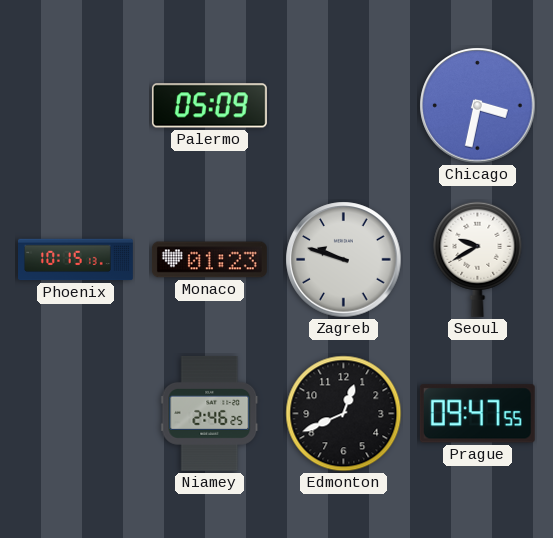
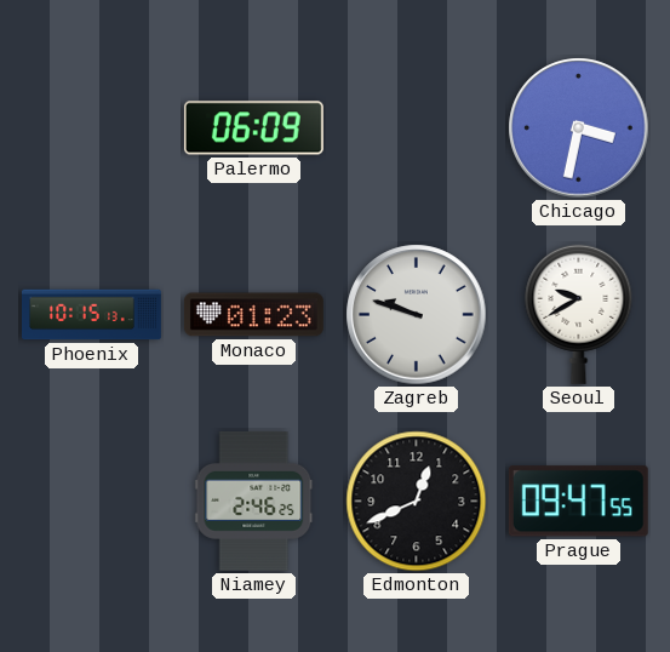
Palermo: 05:09 -> 06:09
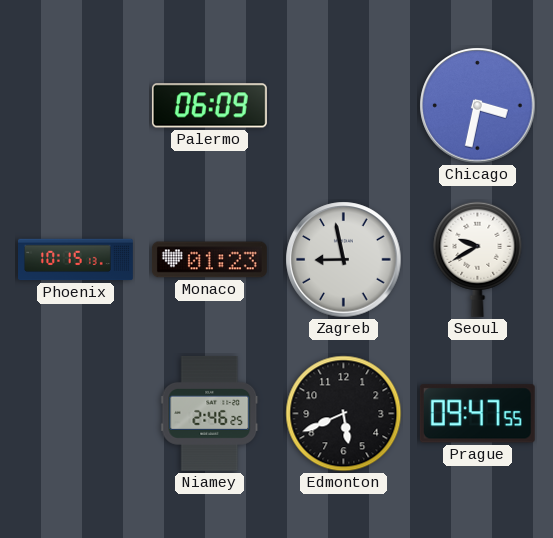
Zagreb: 9:48 -> 8:58
Edmonton: 12:41 -> 5:41
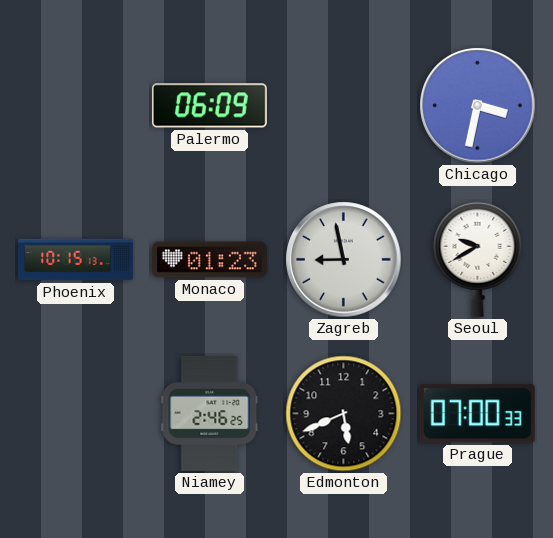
Prague: 09:47 -> 07:00
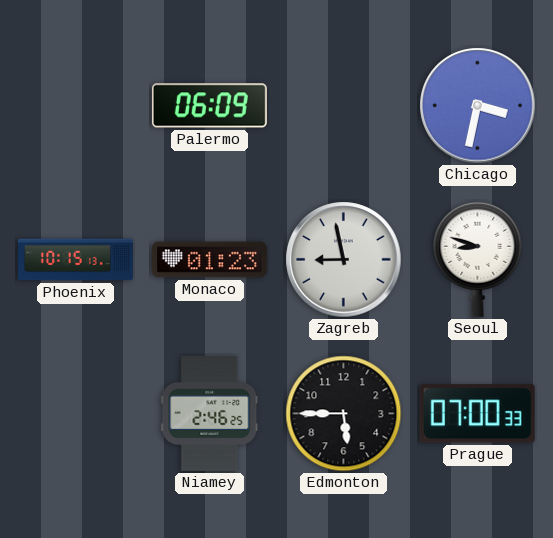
Seoul: 9:40 -> 8:48
Edmonton: 5:41 -> 5:45
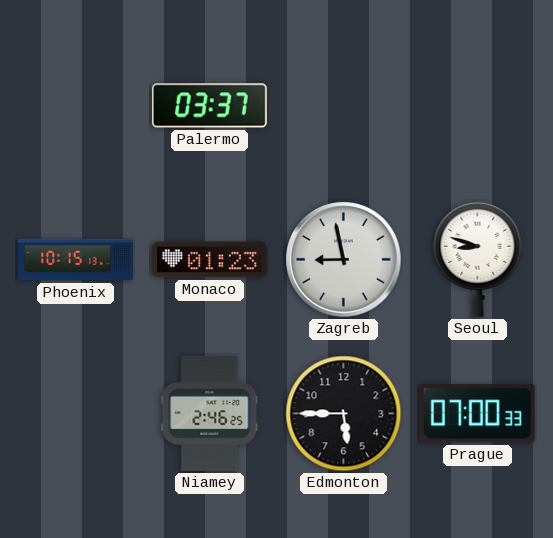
Palermo: 06:09 -> 03:37
Chicago: 3:32 -> none
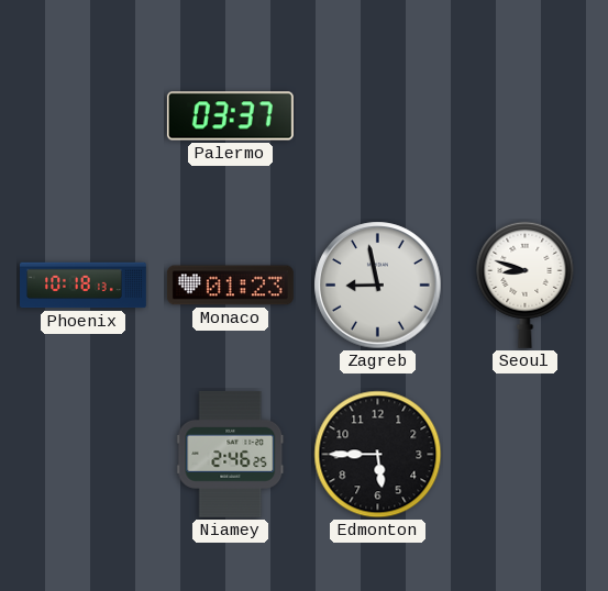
Phoenix: 10:15 -> 10:18
Prague: 07:00 -> none
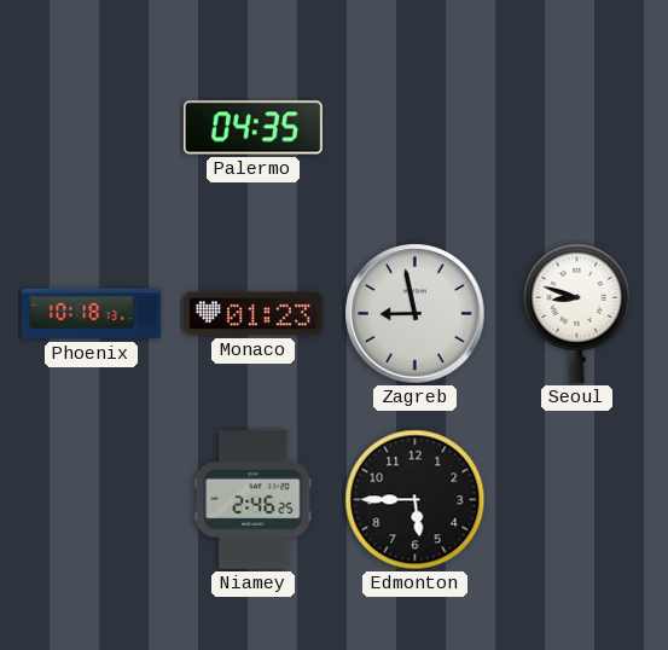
Palermo: 03:37 -> 04:35
